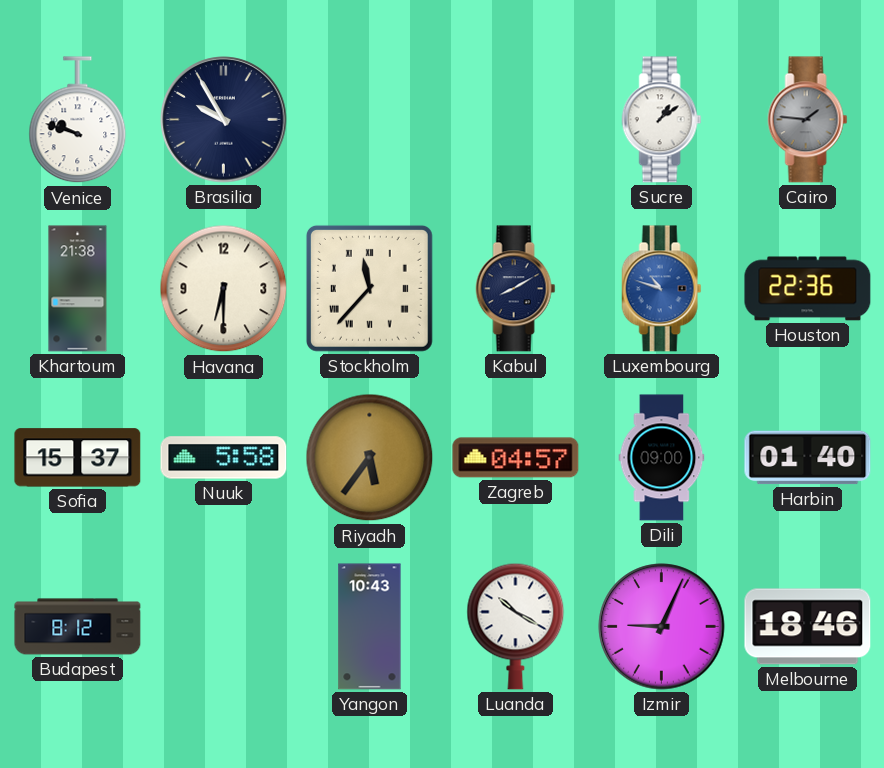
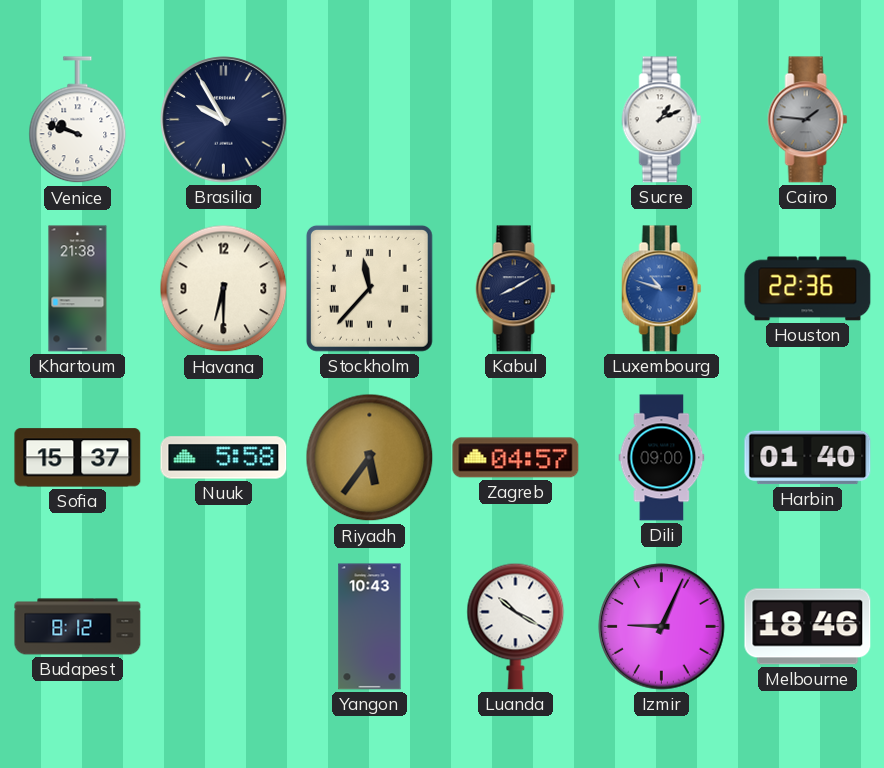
Sucre: 1:09 -> 1:11
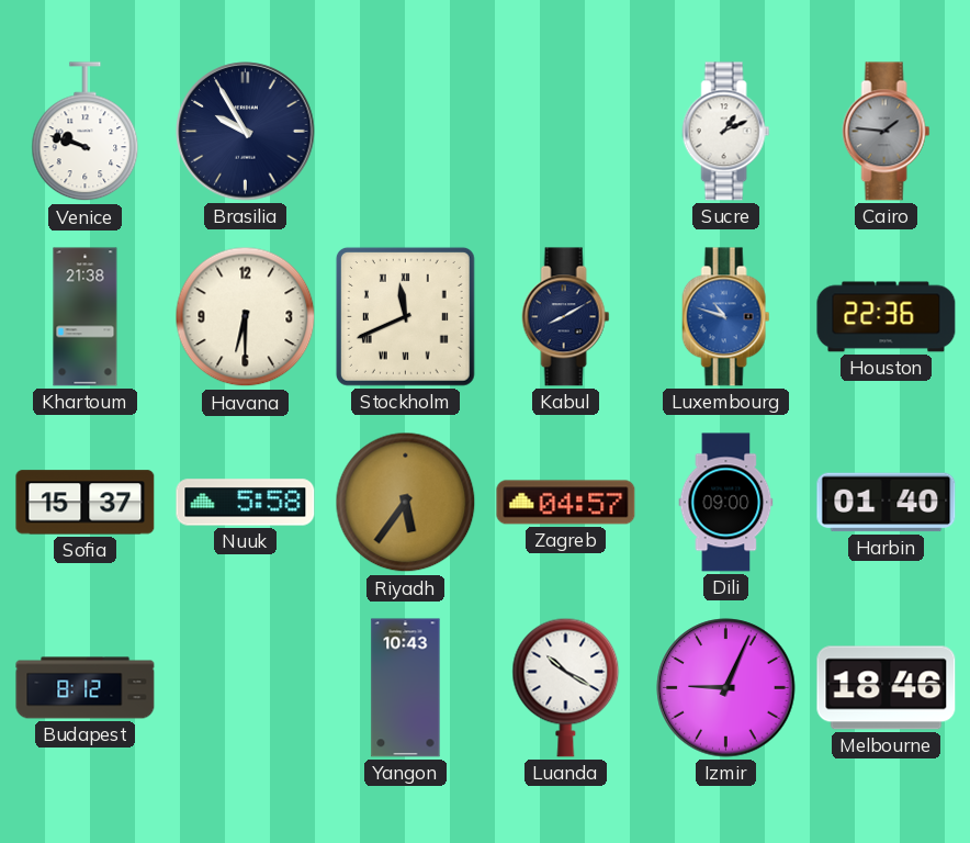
Stockholm: 11:37 -> 11:41
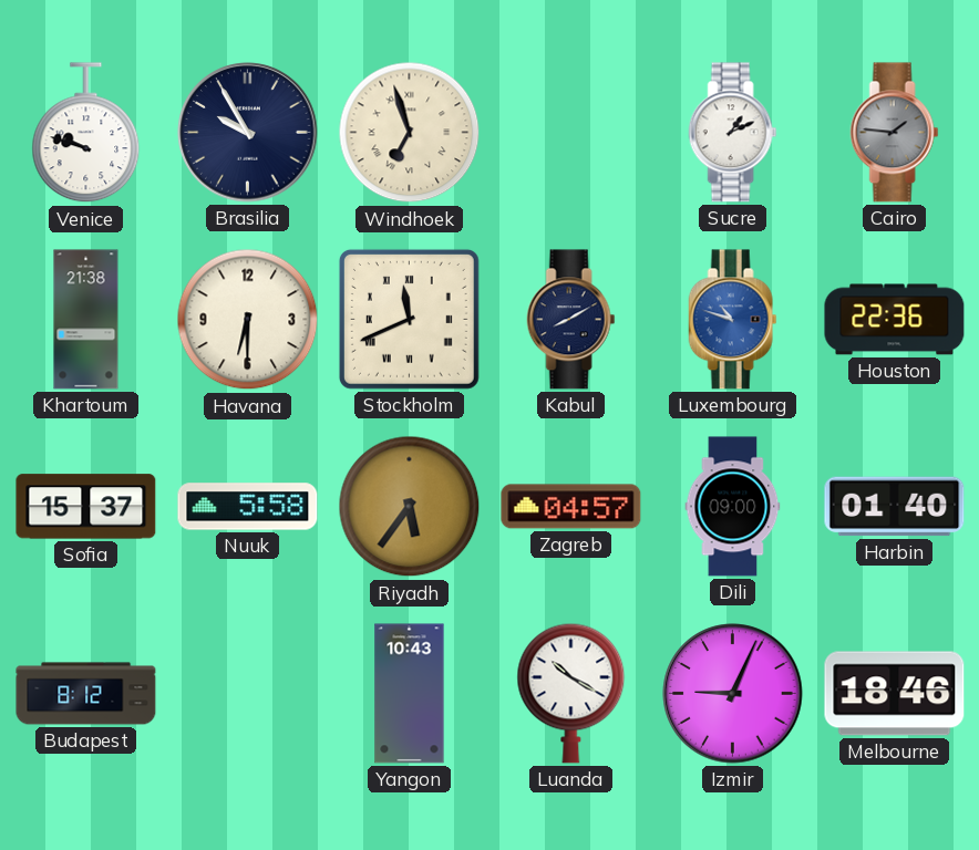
Windhoek: none -> 6:57
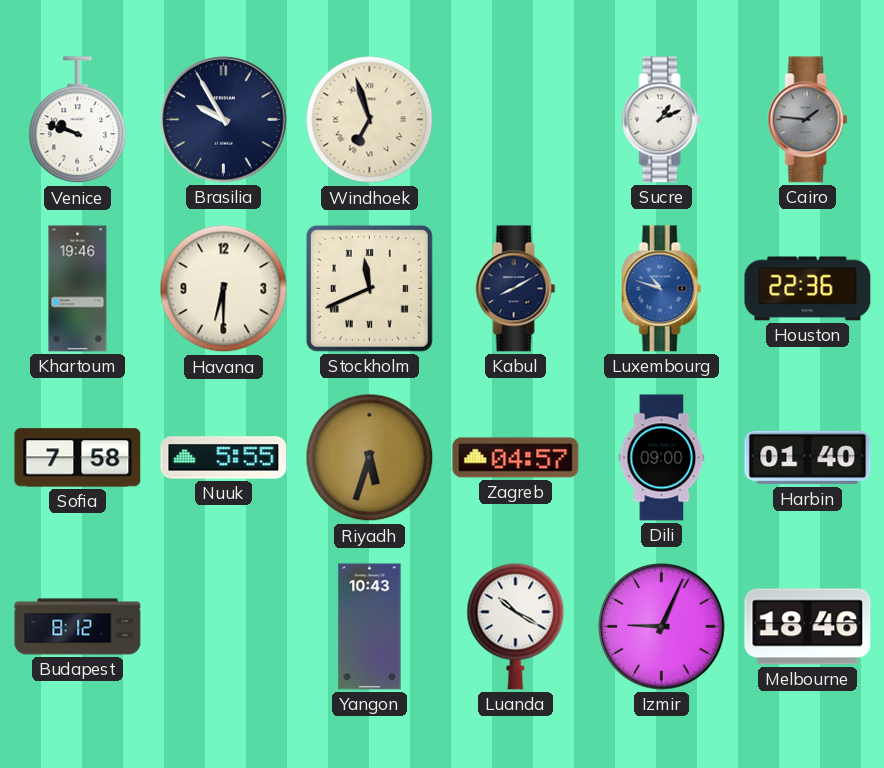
Khartoum: 21:38 -> 19:46
Sofia: 15:37 -> 7:58
Nuuk: 5:58 -> 5:55
Riyadh: 5:36 -> 5:33
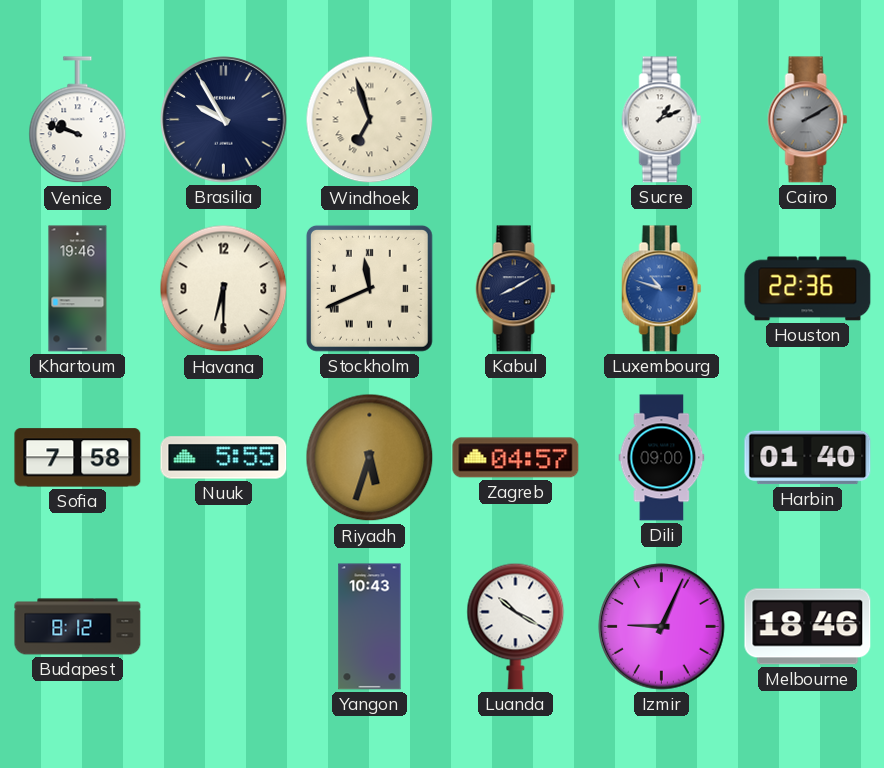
Cairo: 1:46 -> 2:10
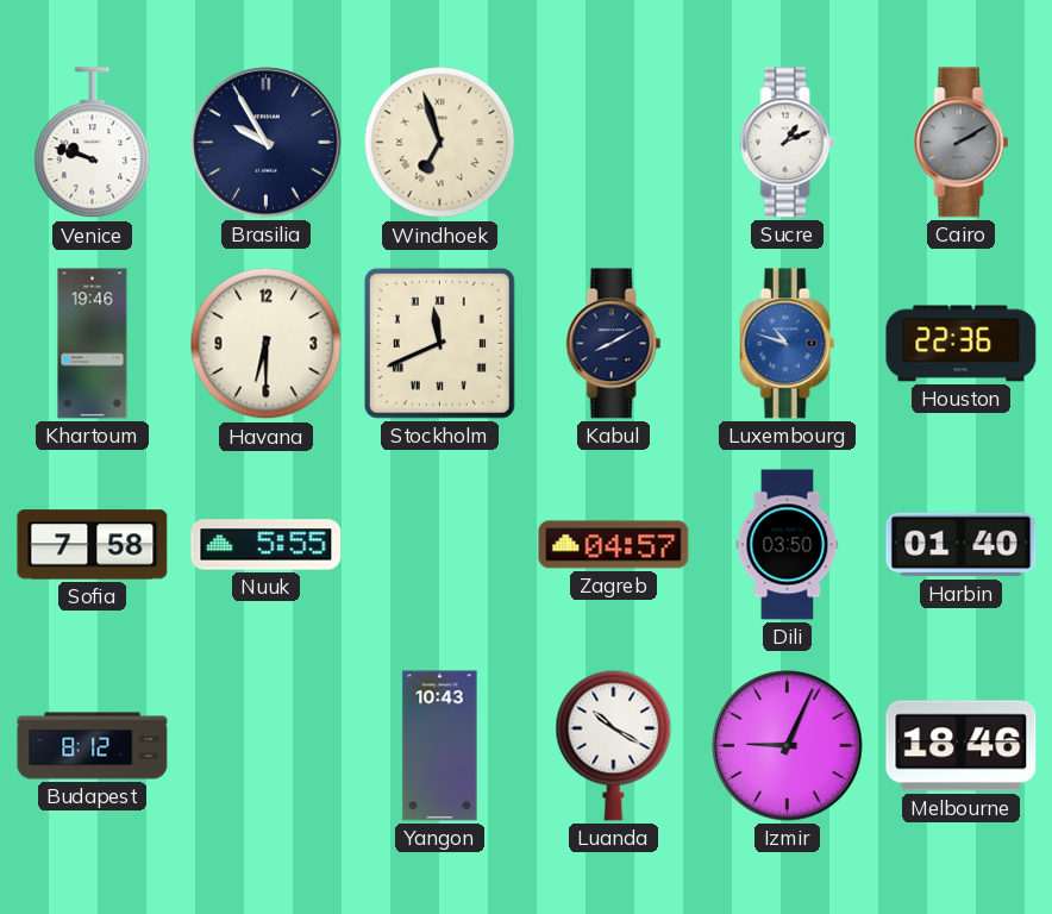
Riyadh: 5:33 -> none
Dili: 09:00 -> 03:50
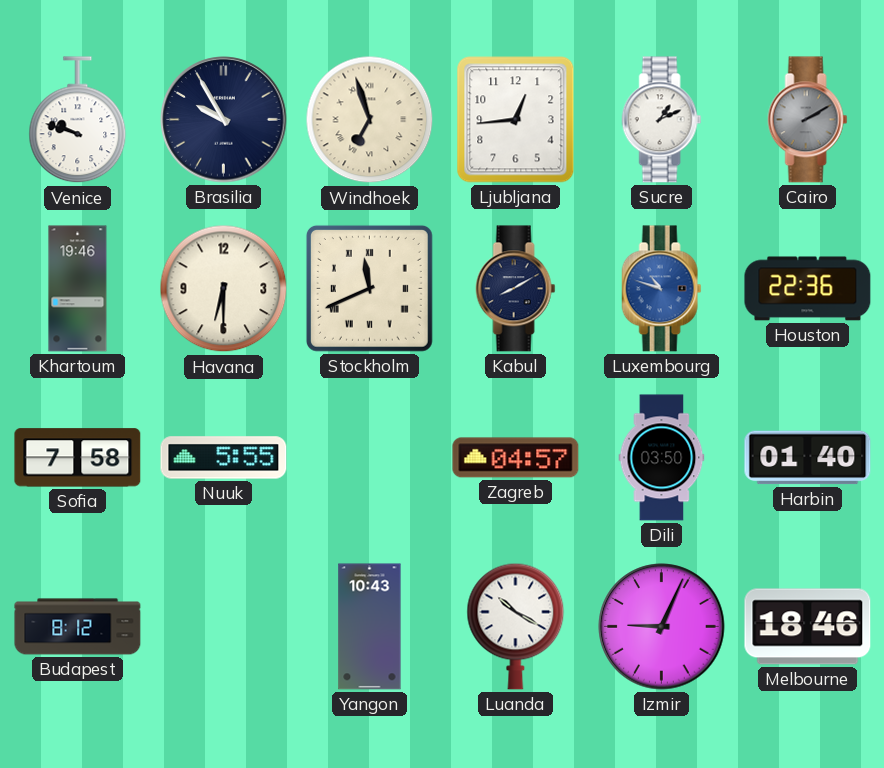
Ljubljana: none -> 12:44
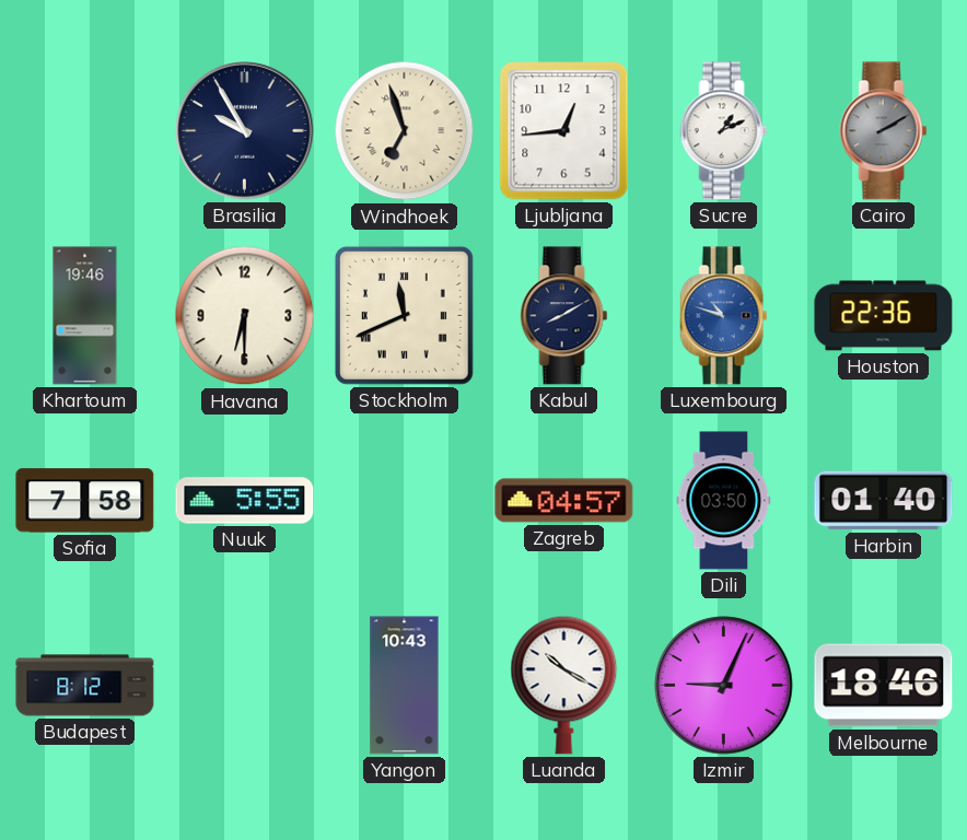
Venice: 9:48 -> none
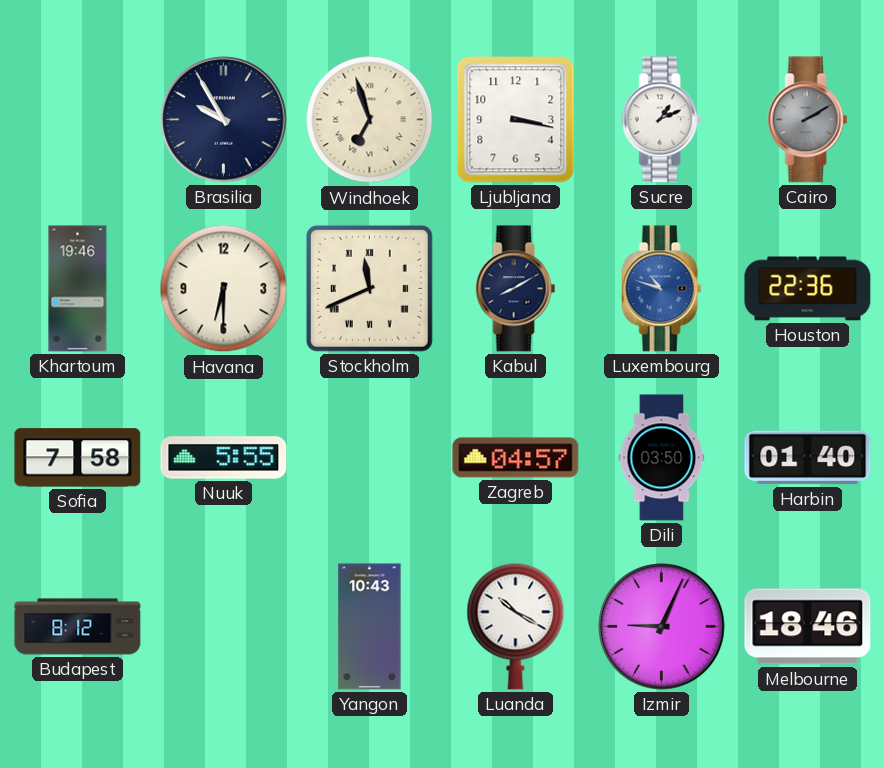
Ljubljana: 12:44 -> 3:17
